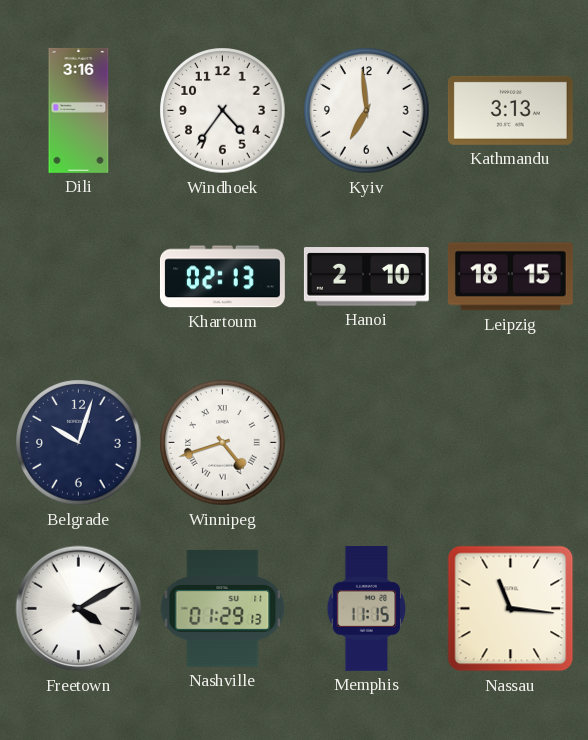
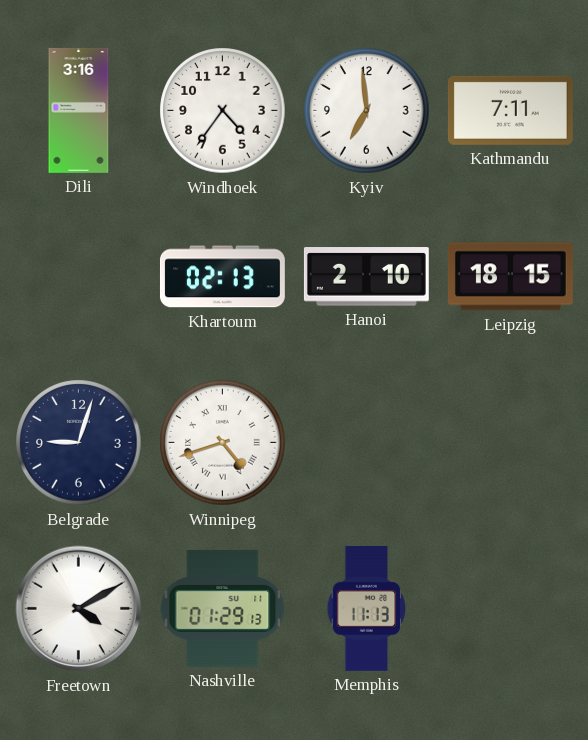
Kathmandu: 3:13 -> 7:11
Belgrade: 10:03 -> 9:03
Memphis: 11:15 -> 11:13
Nassau: 11:16 -> none
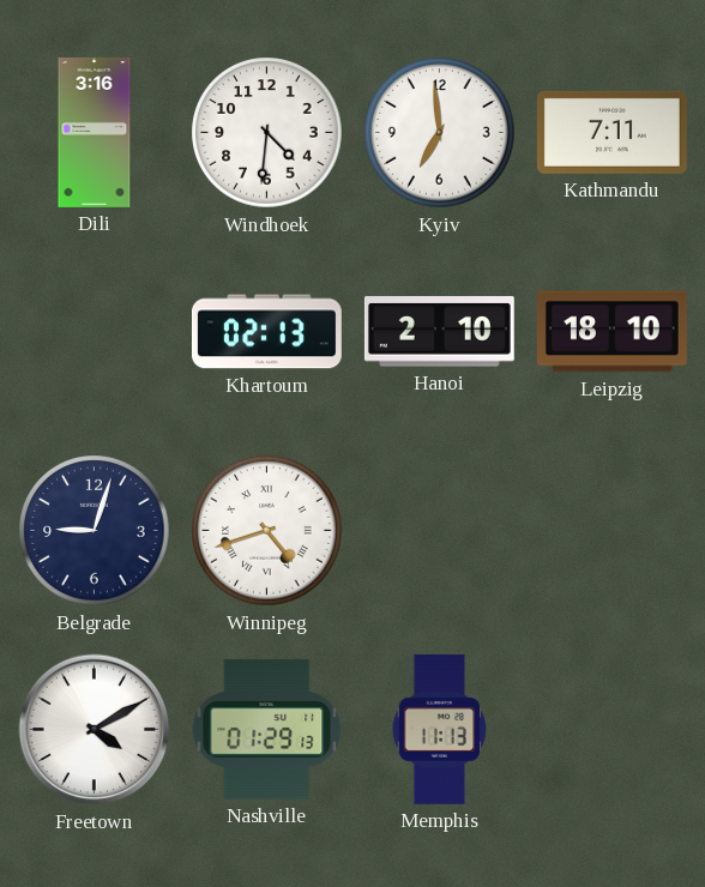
Windhoek: 4:36 -> 4:31
Leipzig: 18:15 -> 18:10
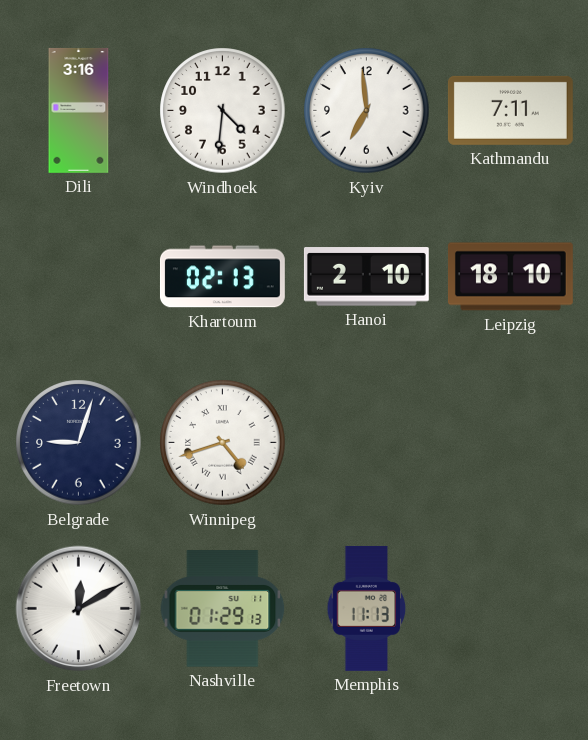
Freetown: 4:10 -> 12:10
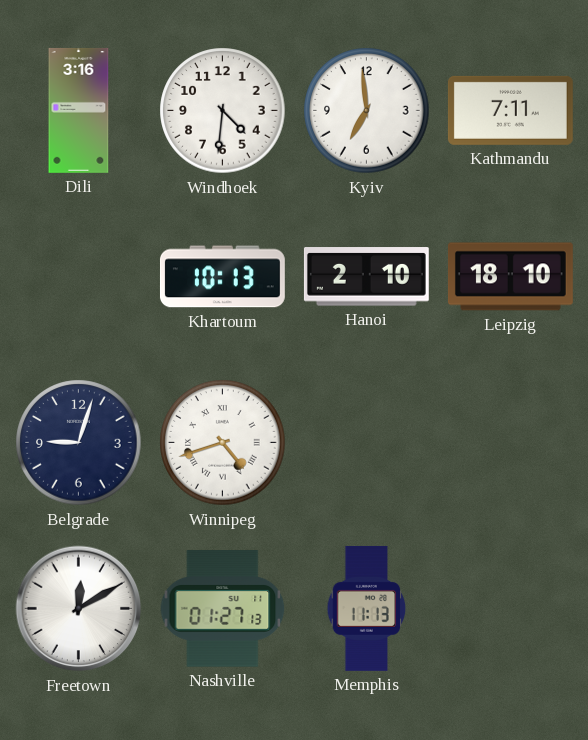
Khartoum: 02:13 -> 10:13
Nashville: 01:29 -> 01:27
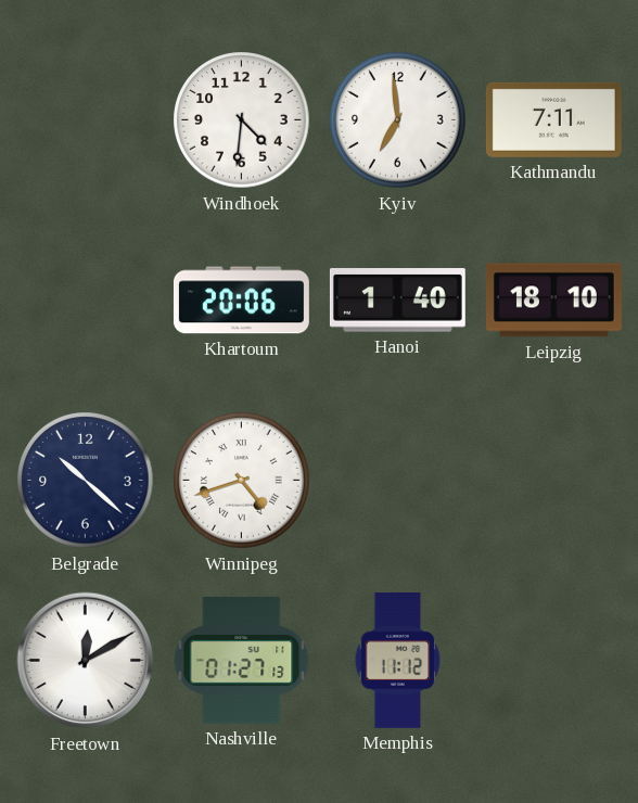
Dili: 3:16 -> none
Khartoum: 10:13 -> 20:06
Hanoi: 2:10 -> 1:40
Belgrade: 9:03 -> 10:22
Memphis: 11:13 -> 11:12
